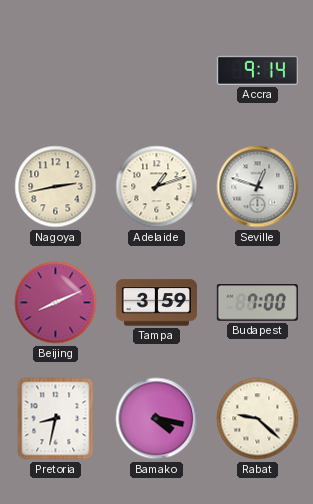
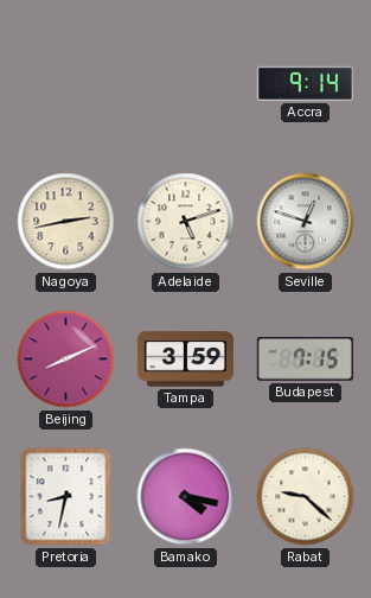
Adelaide: 1:12 -> 5:12
Budapest: 7:00 -> 7:15
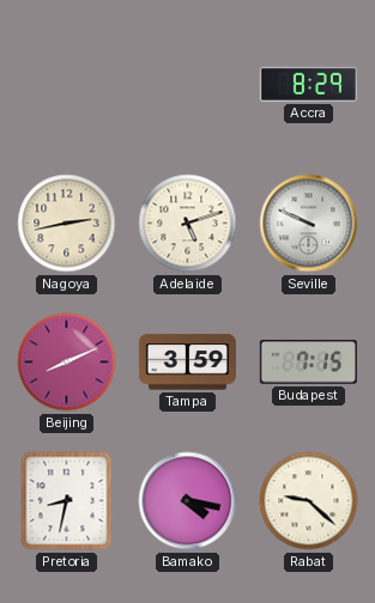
Accra: 9:14 -> 8:29
Seville: 12:48 -> 9:49
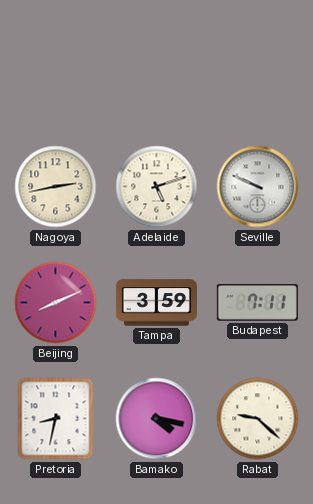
Accra: 8:29 -> none
Budapest: 7:15 -> 7:11
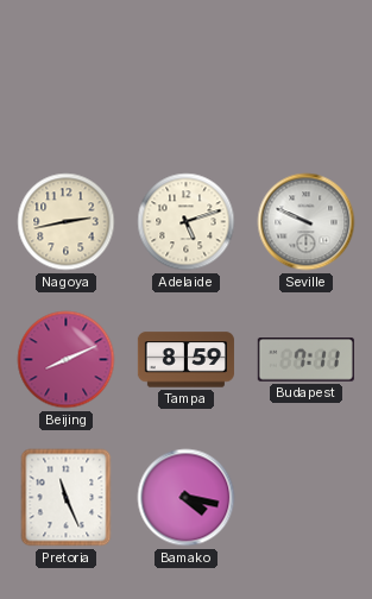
Tampa: 3:59 -> 8:59
Pretoria: 8:32 -> 11:26
Rabat: 9:22 -> none
